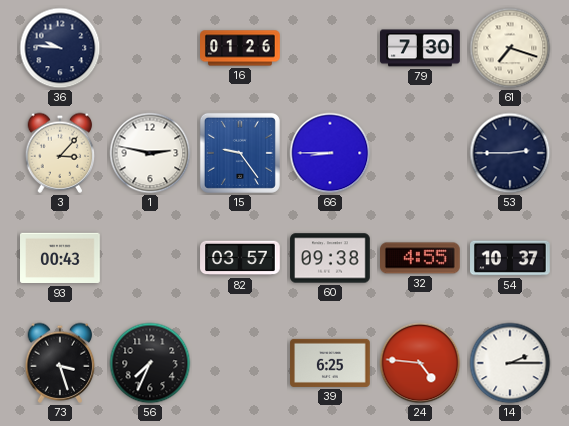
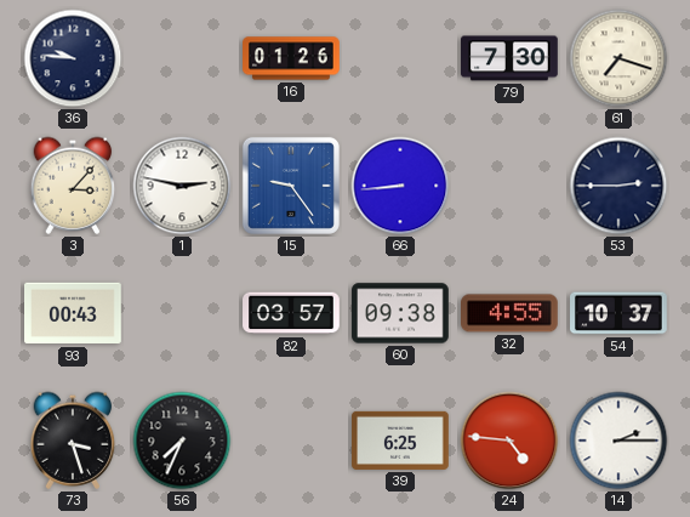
66: 8:45 -> 8:44
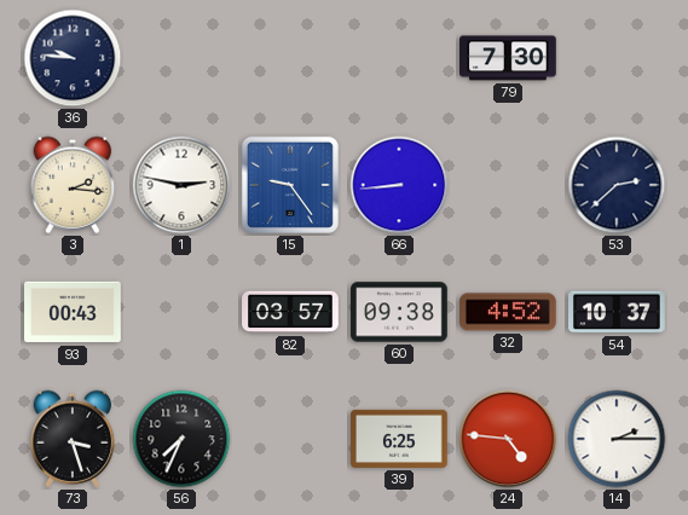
16: 01:26 -> none
61: 7:18 -> none
3: 3:07 -> 2:16
53: 2:45 -> 2:38
32: 4:55 -> 4:52
